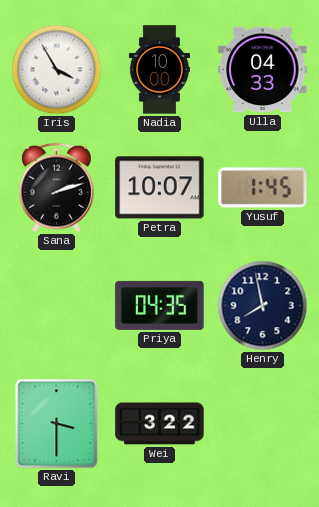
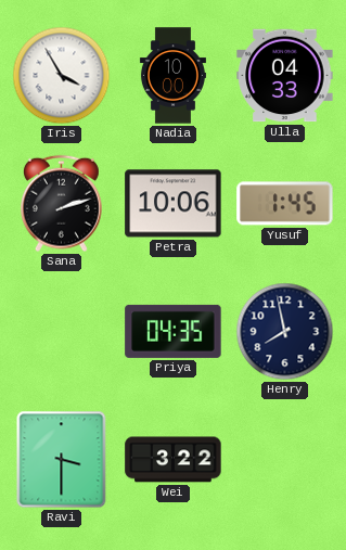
Petra: 10:07 -> 10:06
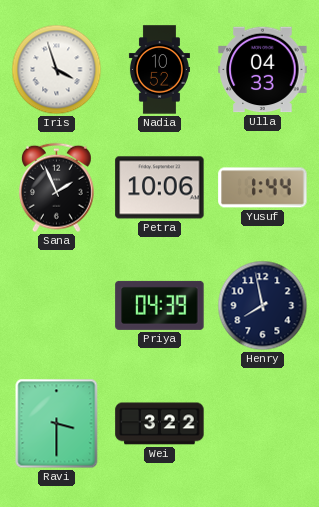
Iris: 3:55 -> 3:57
Nadia: 10:00 -> 10:52
Sana: 2:12 -> 1:56
Yusuf: 1:45 -> 1:44
Priya: 04:35 -> 04:39
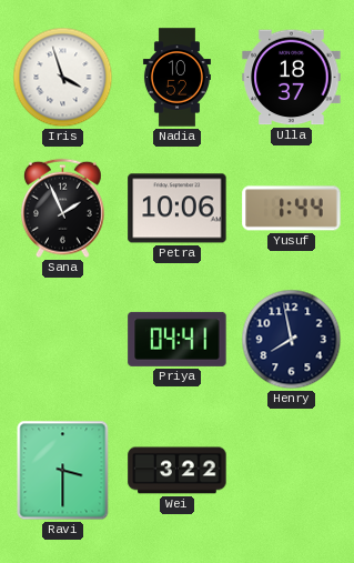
Ulla: 04:33 -> 18:37
Priya: 04:39 -> 04:41
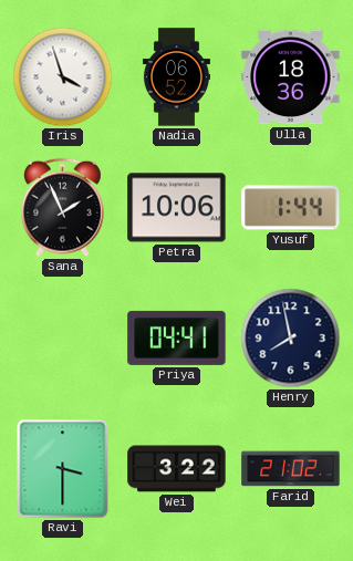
Nadia: 10:52 -> 06:52
Ulla: 18:37 -> 18:36
Farid: none -> 21:02
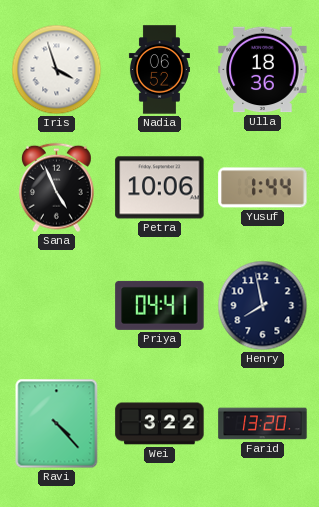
Sana: 1:56 -> 4:56
Ravi: 3:30 -> 4:23
Farid: 21:02 -> 13:20
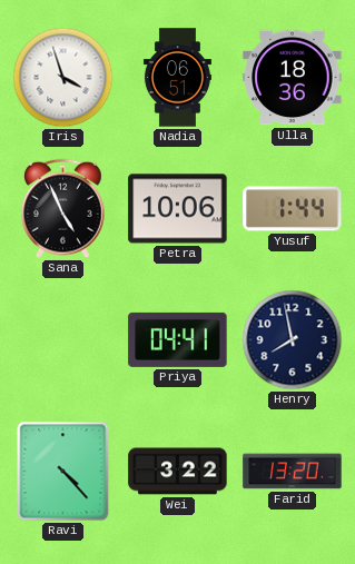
Nadia: 06:52 -> 06:51
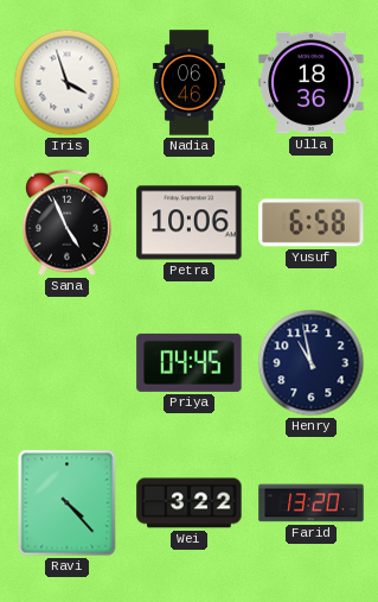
Nadia: 06:51 -> 06:46
Yusuf: 1:44 -> 6:58
Priya: 04:41 -> 04:45
Henry: 7:58 -> 10:58
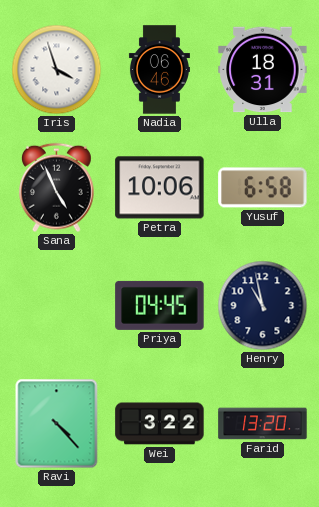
Ulla: 18:36 -> 18:31
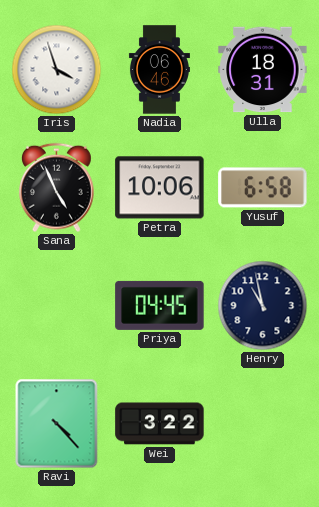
Farid: 13:20 -> none
